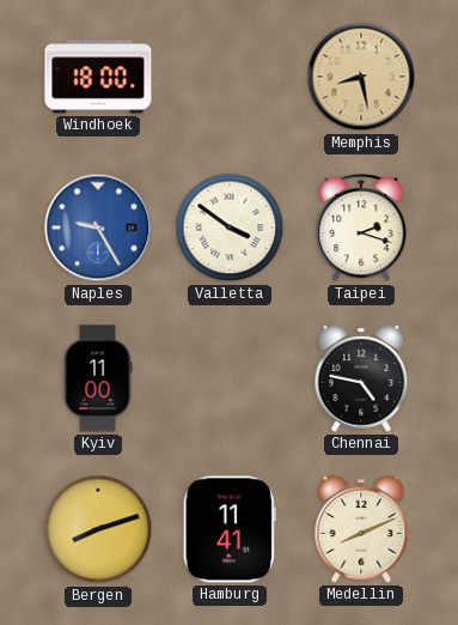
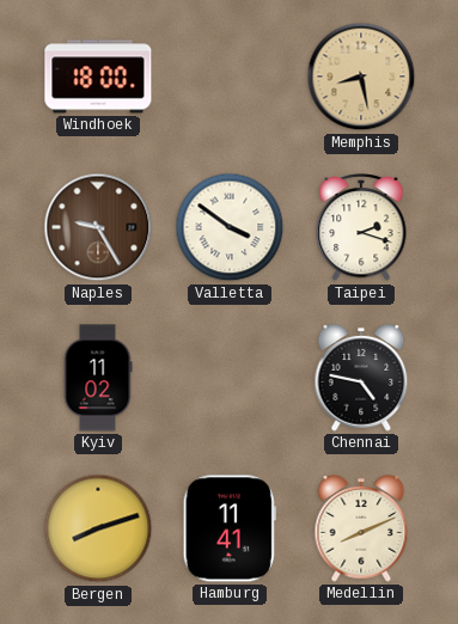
Naples dial: blue -> brown
Kyiv: 11:00 -> 11:02
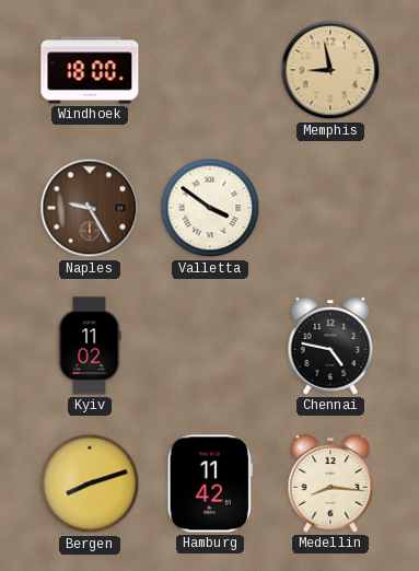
Memphis: 8:28 -> 8:58
Taipei: 2:18 -> none
Hamburg: 11:41 -> 11:42
Medellin: 8:11 -> 8:16
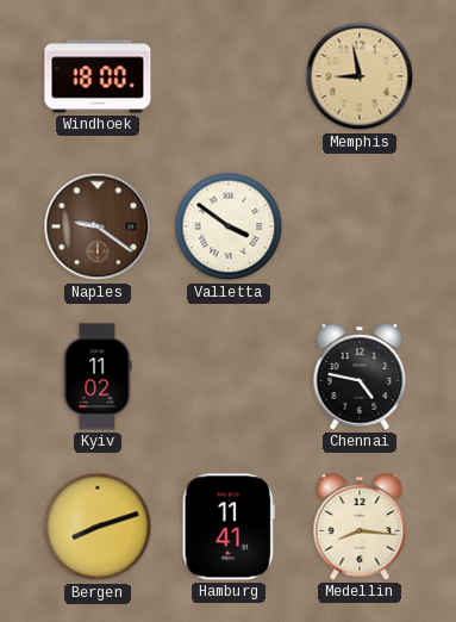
Naples: 9:25 -> 9:21
Hamburg: 11:42 -> 11:41
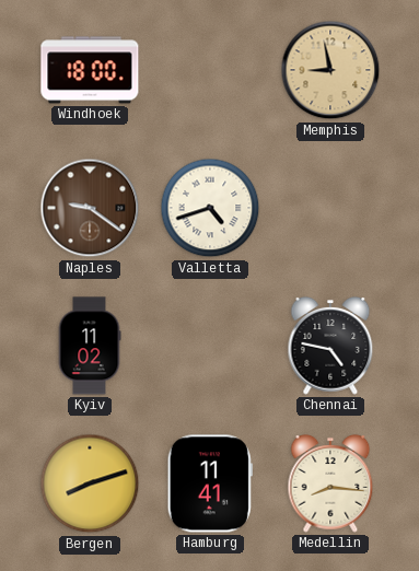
Valletta: 3:51 -> 4:42
